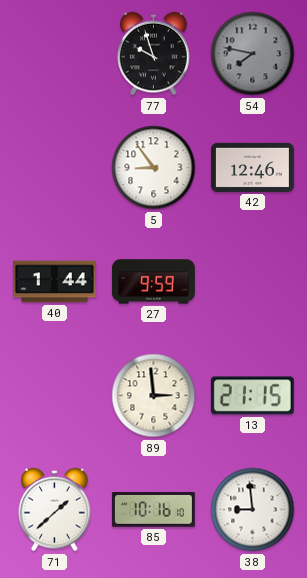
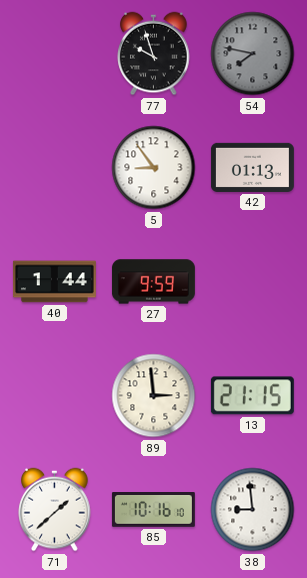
42: 12:46 -> 01:13
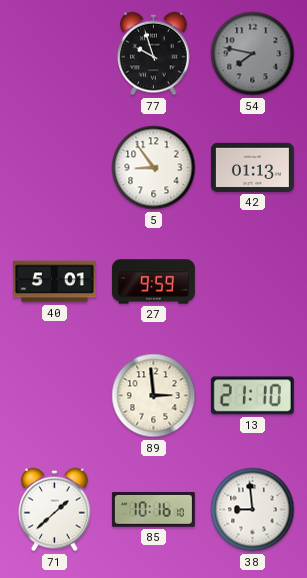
40: 1:44 -> 5:01
13: 21:15 -> 21:10
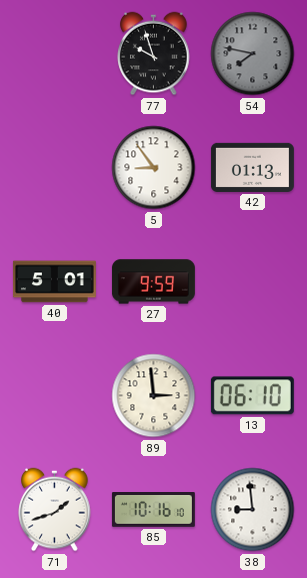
13: 21:10 -> 06:10
71: 1:38 -> 1:42
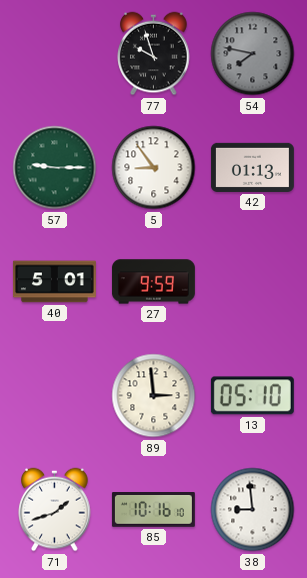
57: none -> 9:15
13: 06:10 -> 05:10
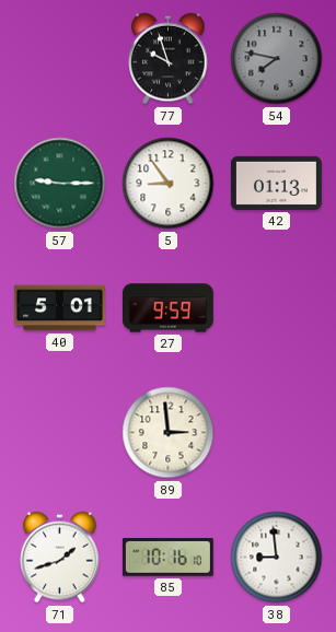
13: 05:10 -> none
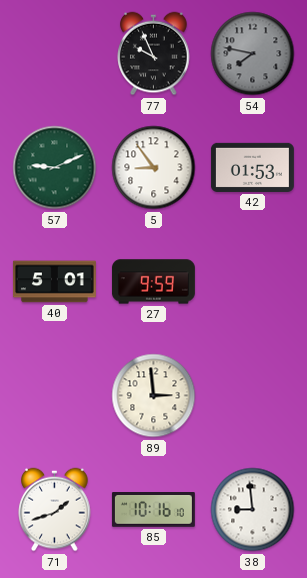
77: 9:57 -> 9:56
57: 9:15 -> 9:11
42: 01:13 -> 01:53
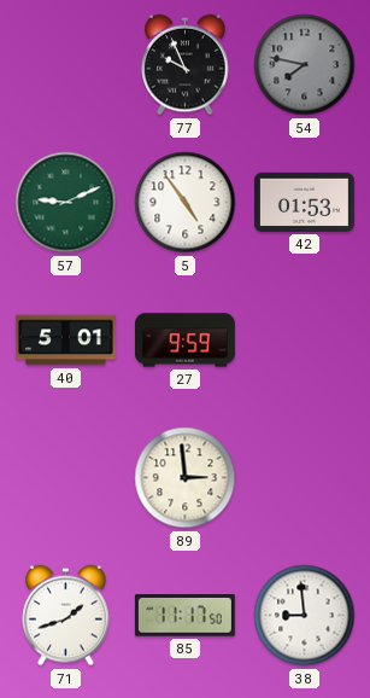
5: 8:54 -> 4:54
85: 10:16 -> 11:17
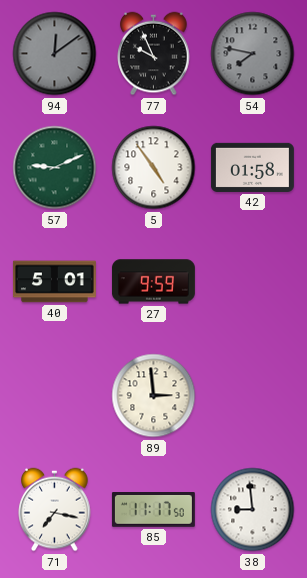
94: none -> 12:09
42: 01:53 -> 01:58
71: 1:42 -> 7:17
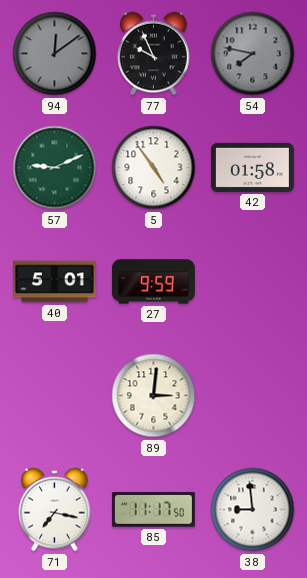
89: 2:59 -> 3:01
